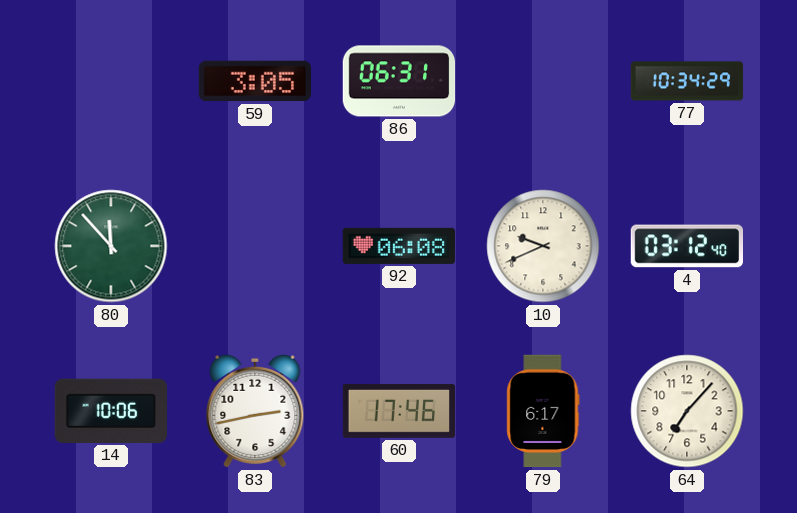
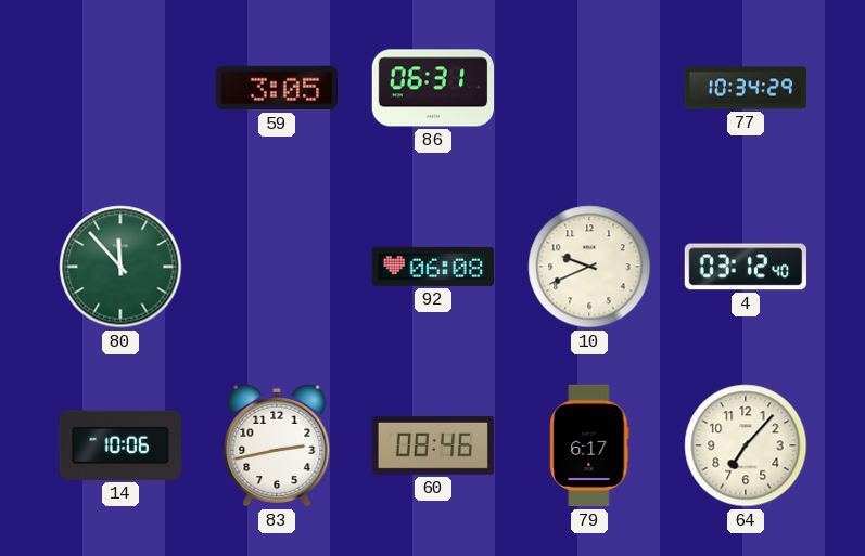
60: 17:46 -> 08:46
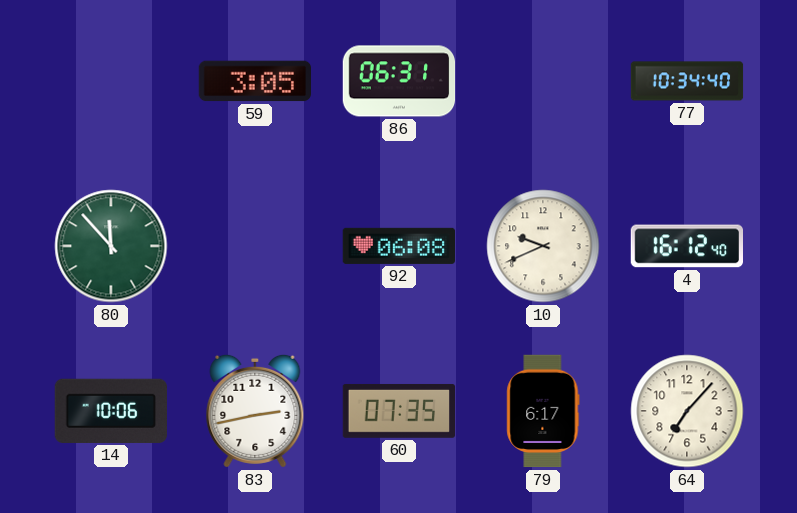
77: 10:34:29 -> 10:34:40
4: 03:12 -> 16:12
60: 08:46 -> 07:35
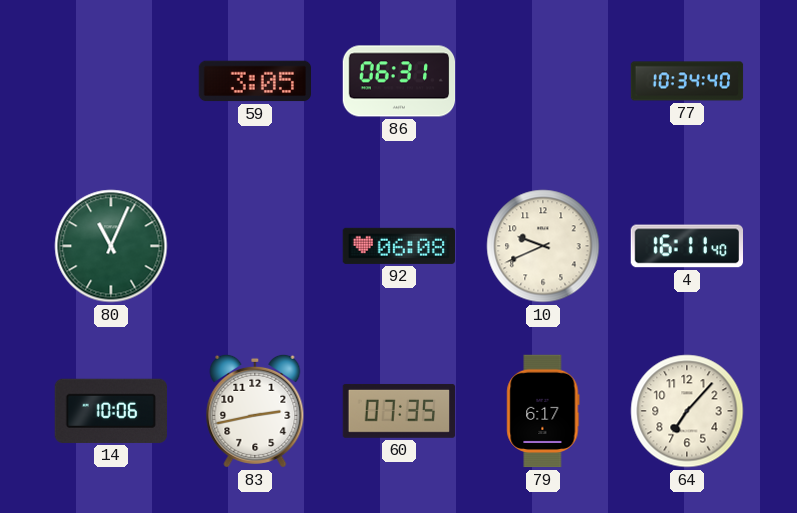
80: 11:53 -> 11:04
4: 16:12 -> 16:11
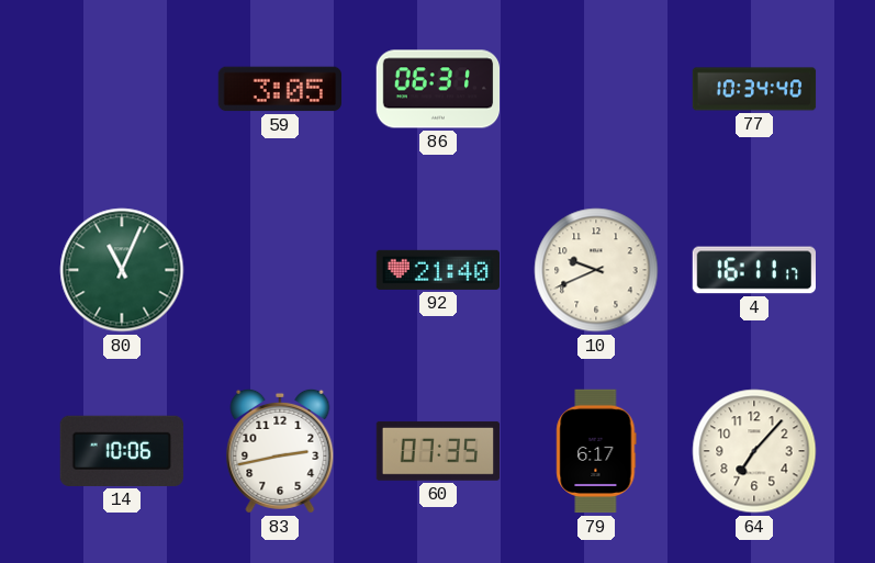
92: 06:08 -> 21:40
4: 16:11:40 -> 16:11:17
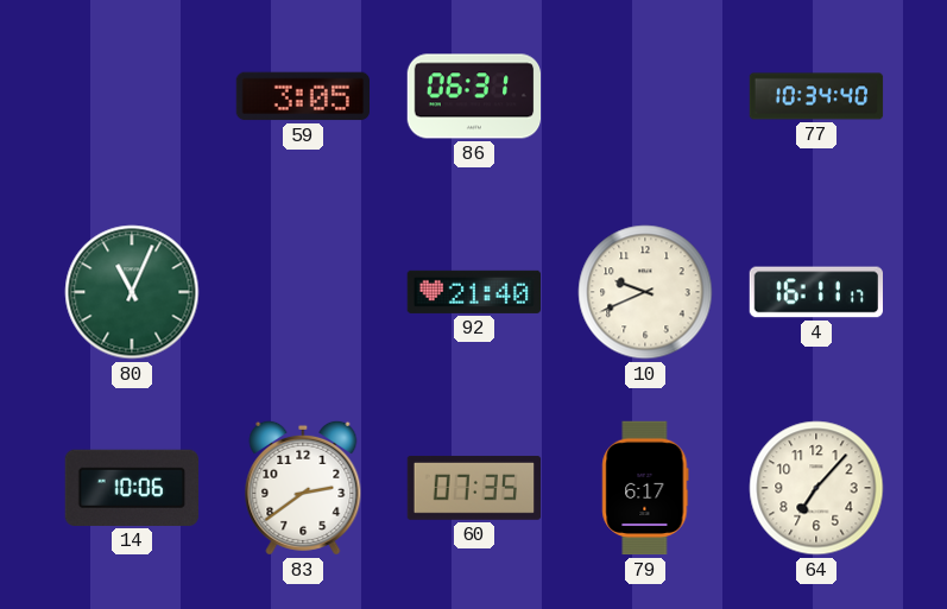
83: 2:43 -> 2:39
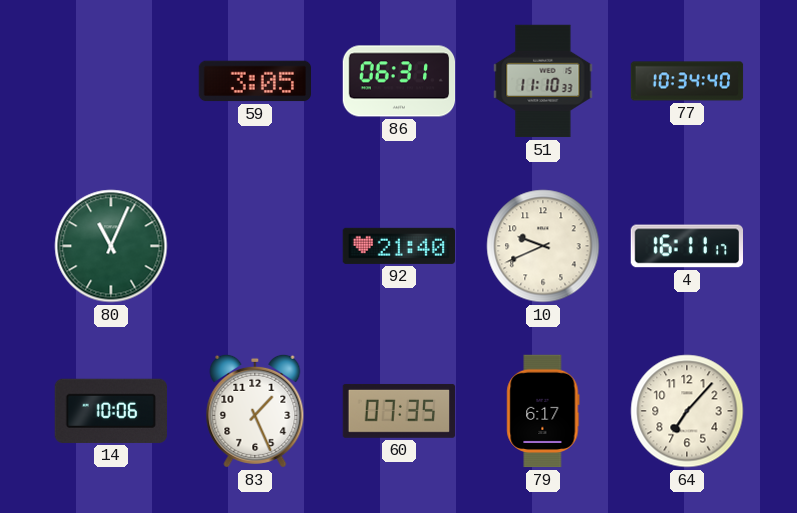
51: none -> 11:10
83: 2:39 -> 1:26
